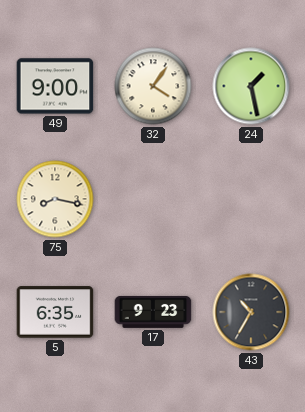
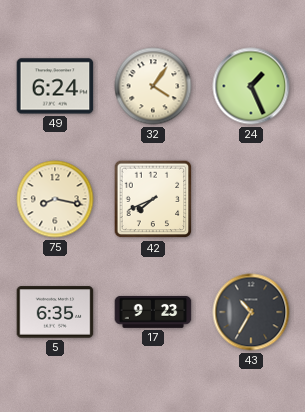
49: 9:00 -> 6:24
24: 1:28 -> 1:26
42: none -> 7:41
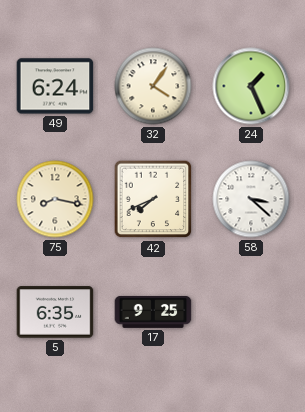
58: none -> 3:22
17: 9:23 -> 9:25
43: 10:35 -> none
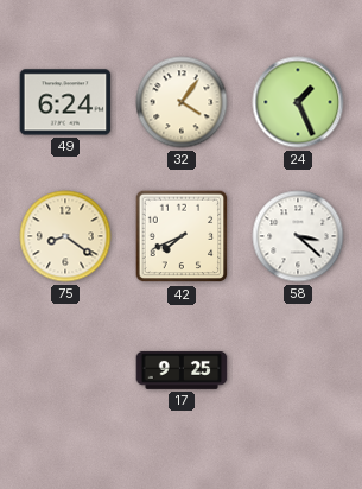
75: 8:17 -> 8:21
5: 6:35 -> none
